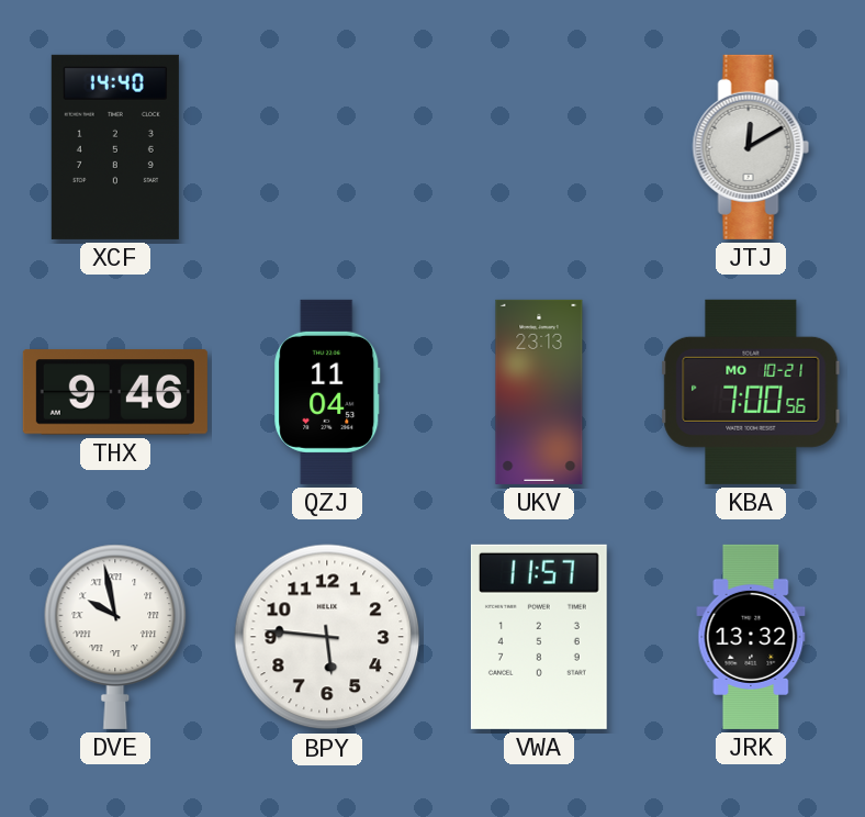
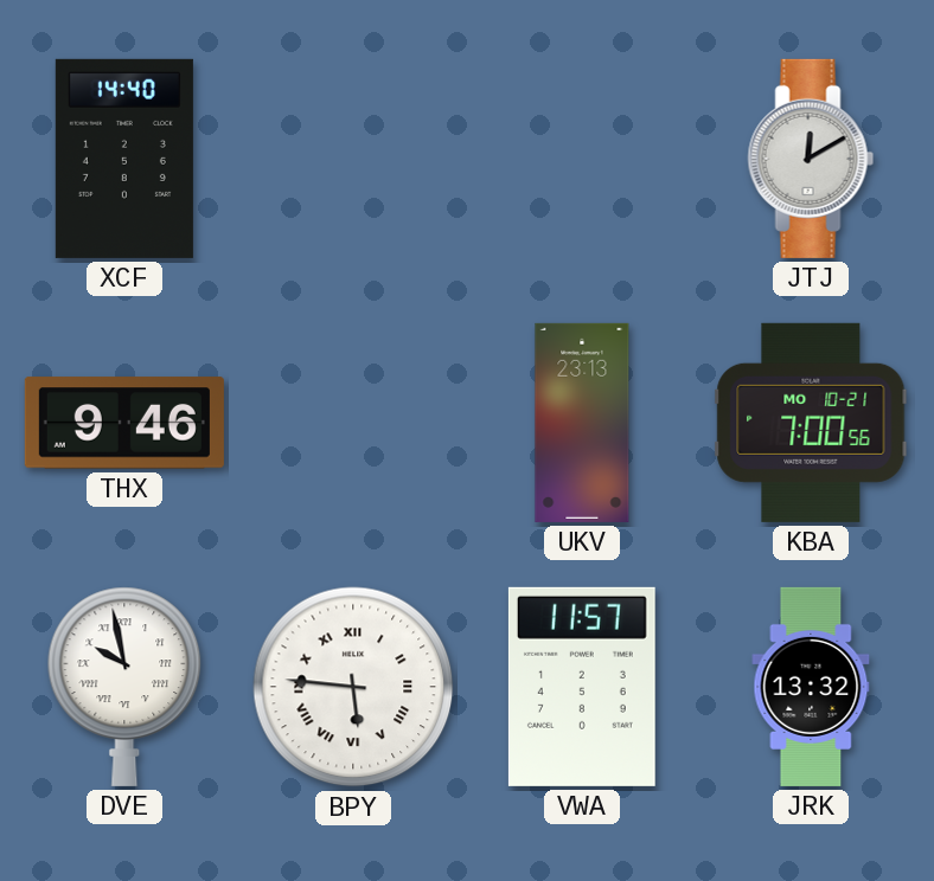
QZJ: 11:04 -> none
BPY numerals: Arabic -> Roman
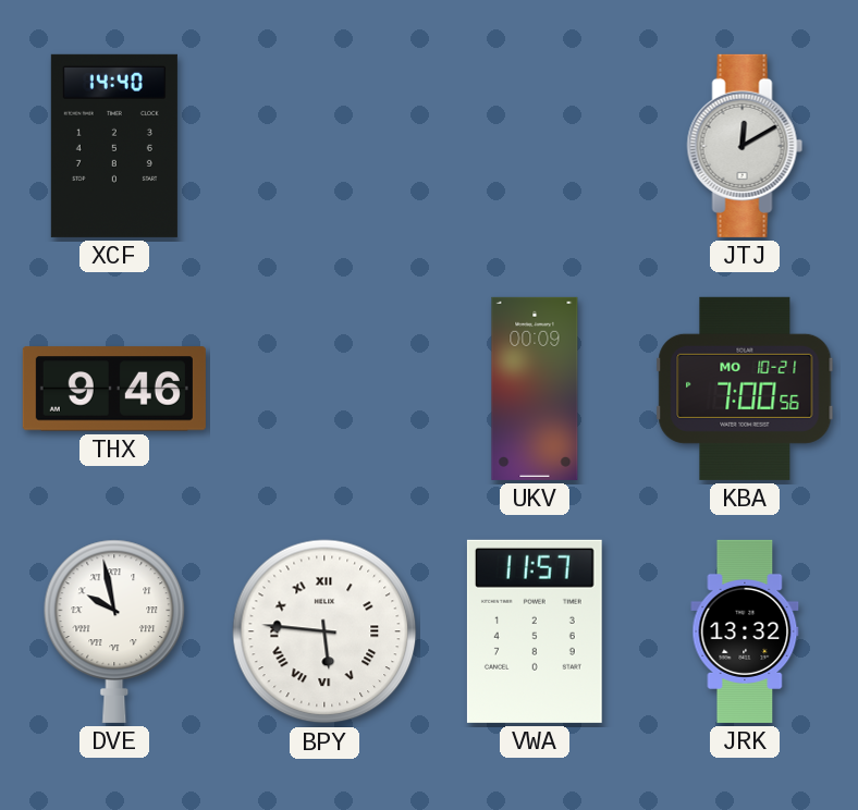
UKV: 23:13 -> 00:09
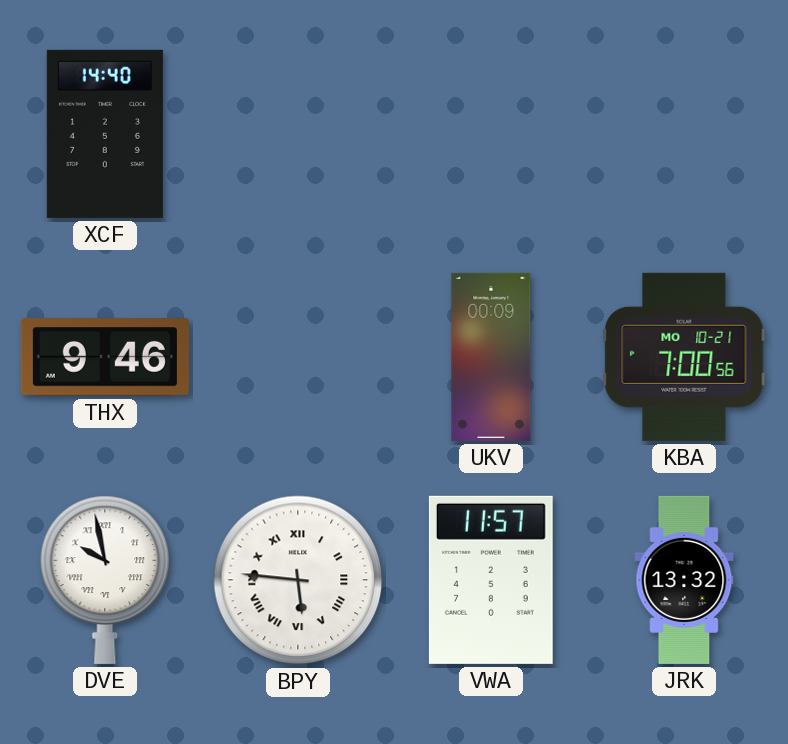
JTJ: 12:10 -> none
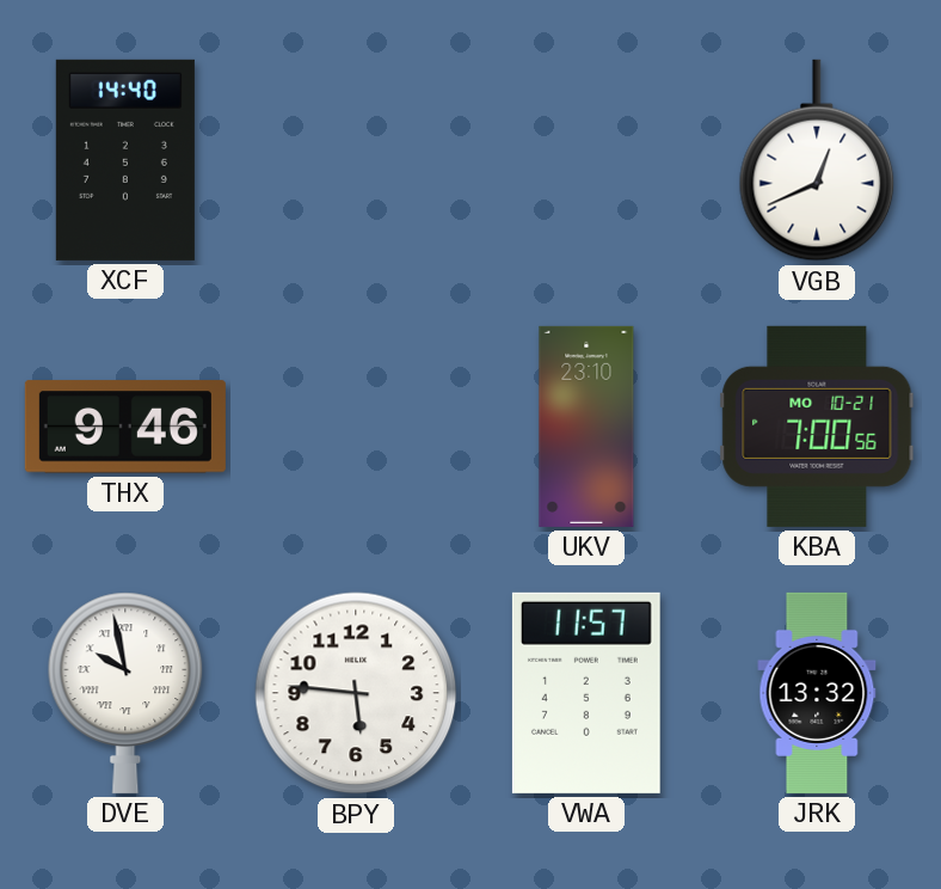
VGB: none -> 12:41
UKV: 00:09 -> 23:10
BPY numerals: Roman -> Arabic
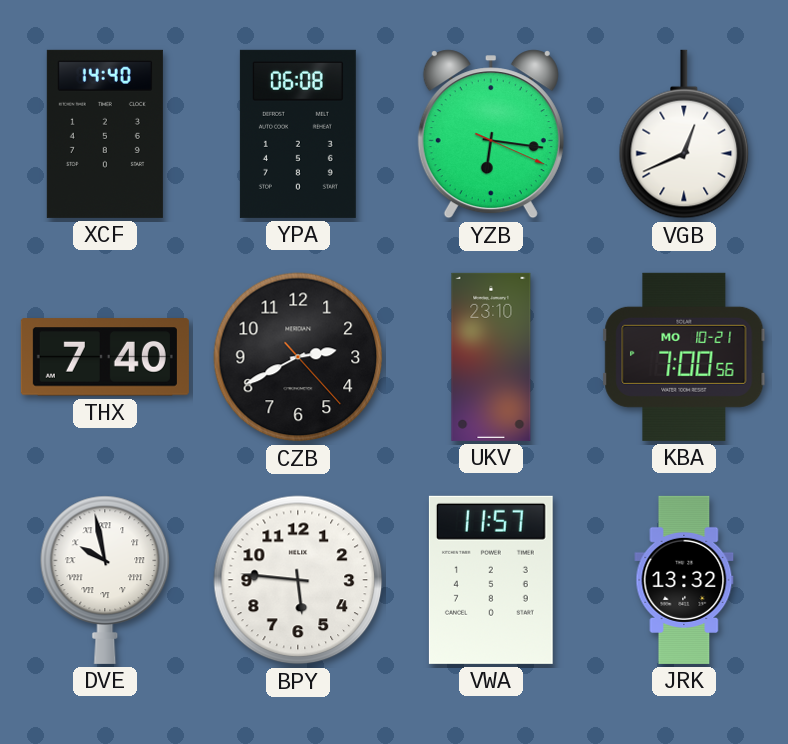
YPA: none -> 06:08
YZB: none -> 6:16
THX: 9:46 -> 7:40
CZB: none -> 2:40
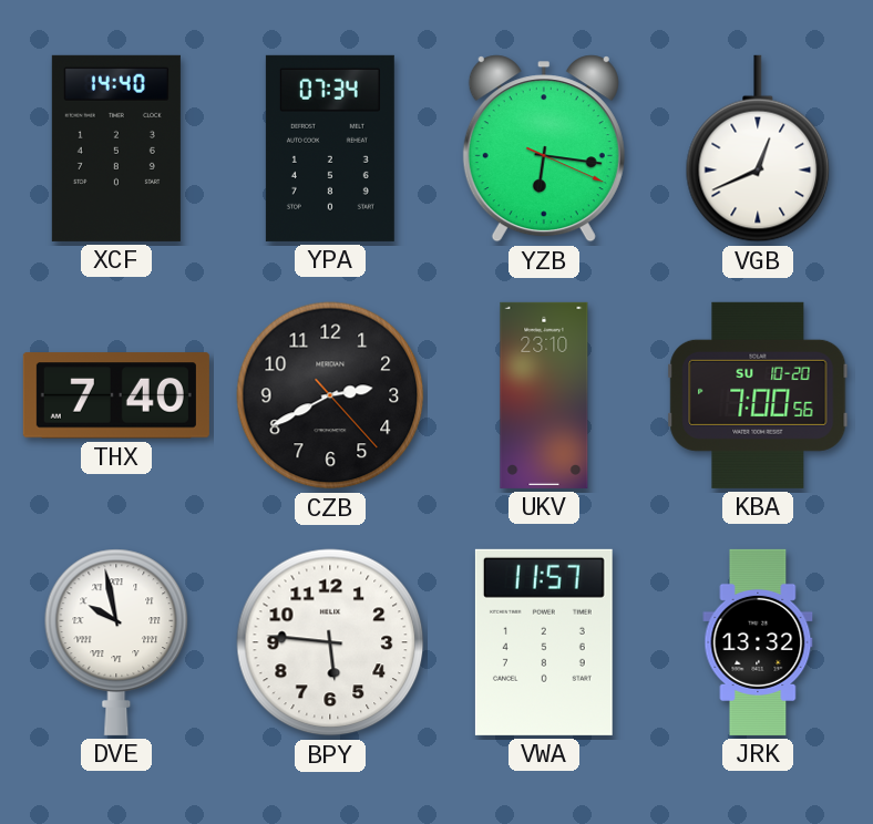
YPA: 06:08 -> 07:34
KBA date: MO 10-21 -> SU 10-20
